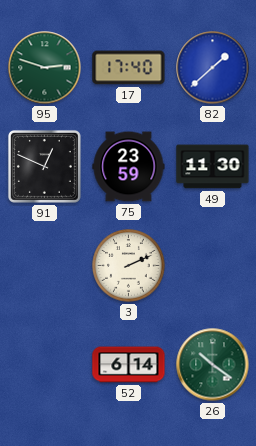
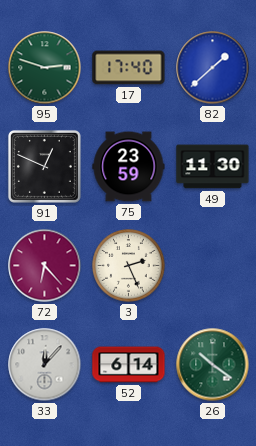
72: none -> 6:23
3: 2:11 -> 2:26
33: none -> 12:07
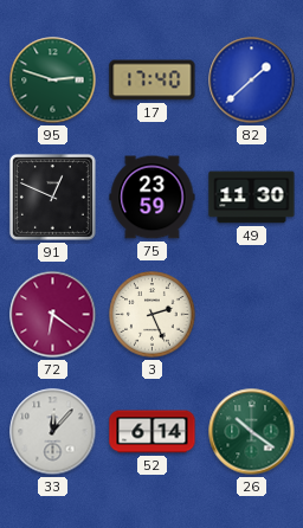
72: 6:23 -> 6:21
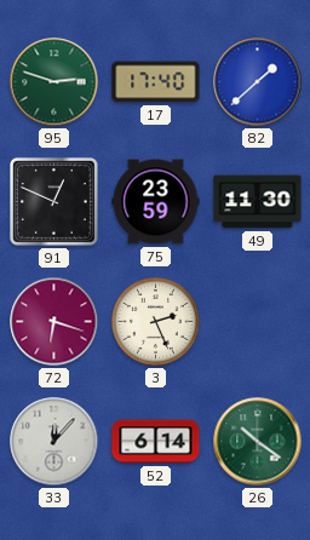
72: 6:21 -> 6:18
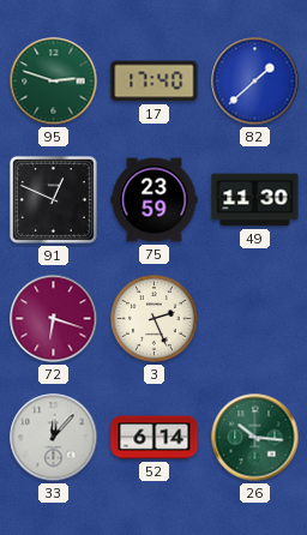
26: 10:21 -> 10:16
